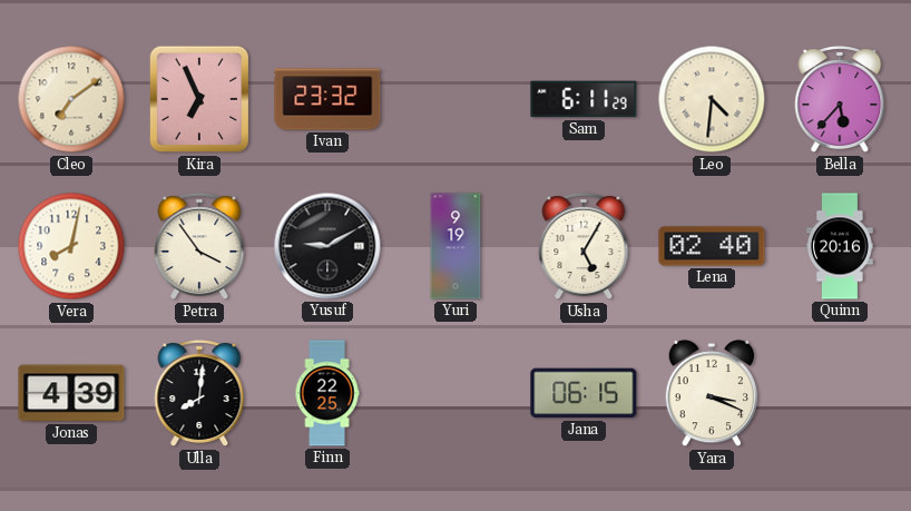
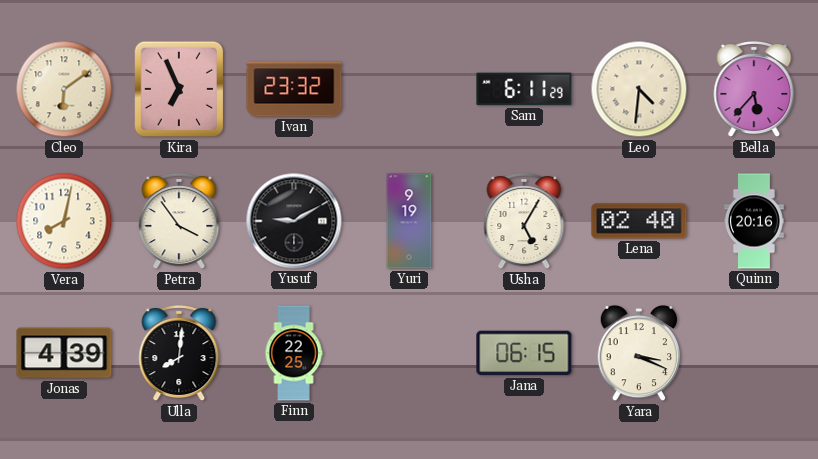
Cleo: 7:09 -> 6:09
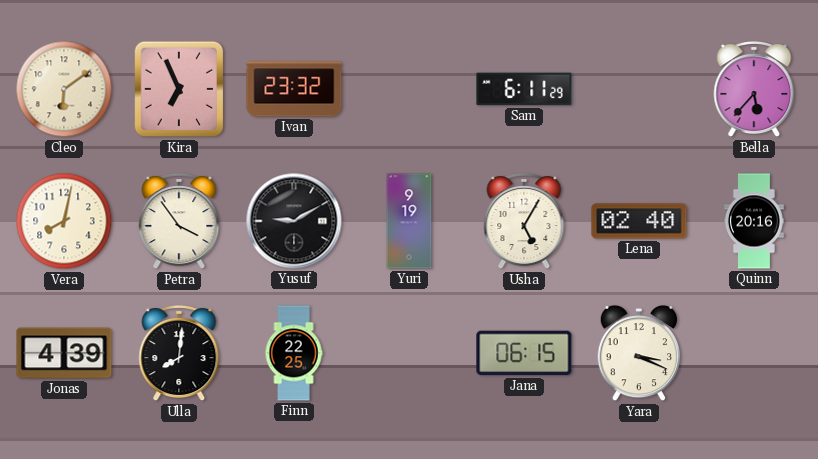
Leo: 4:31 -> none
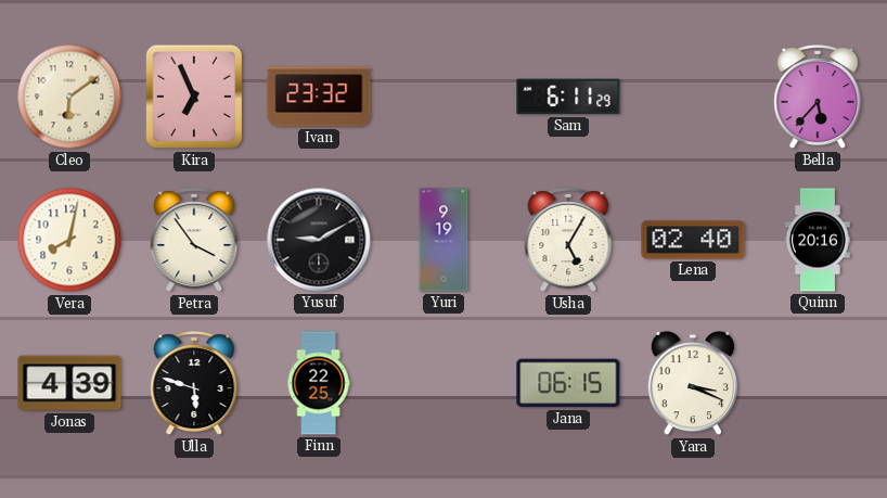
Ulla: 8:01 -> 5:48
